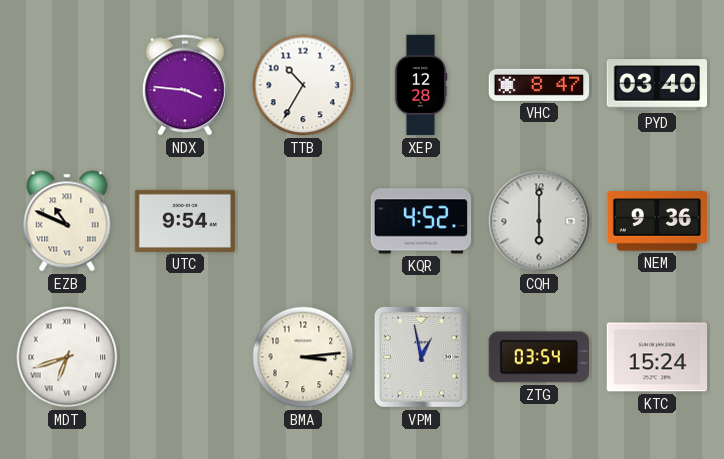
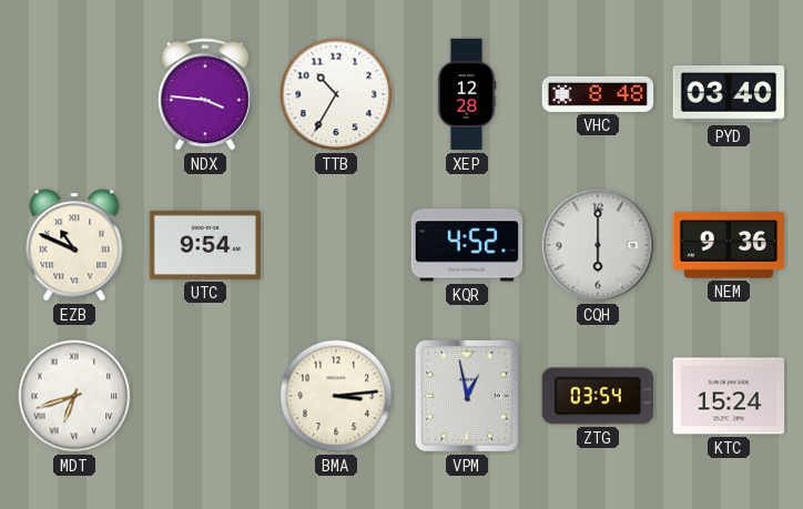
VHC: 8:47 -> 8:48
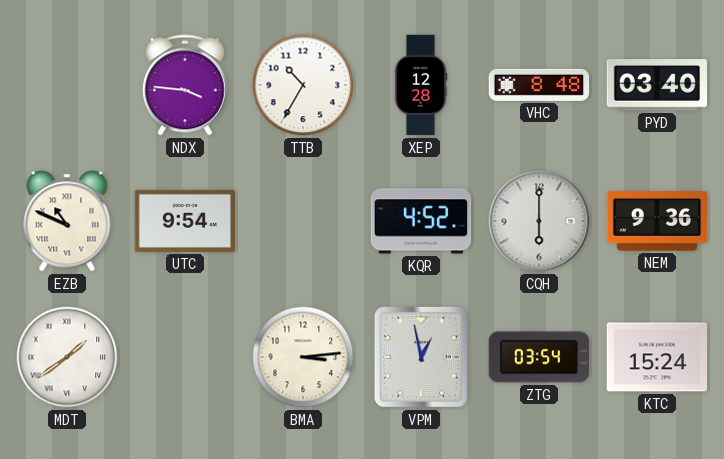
MDT: 6:42 -> 1:39
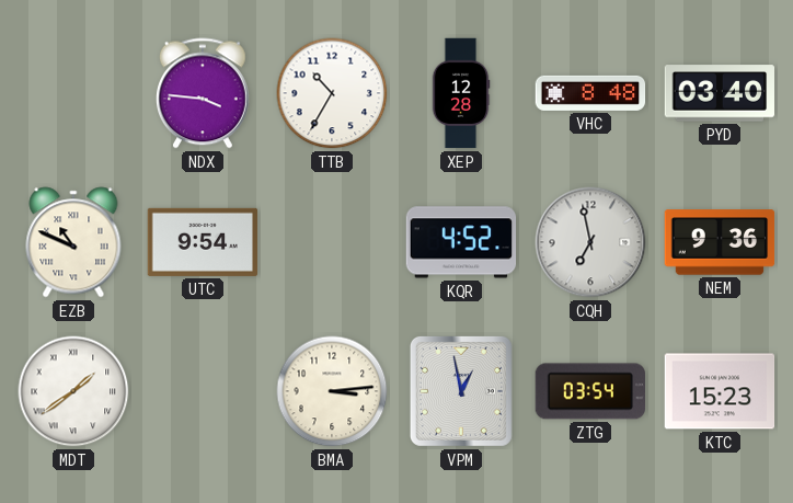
CQH: 6:00 -> 6:58
KTC: 15:24 -> 15:23
